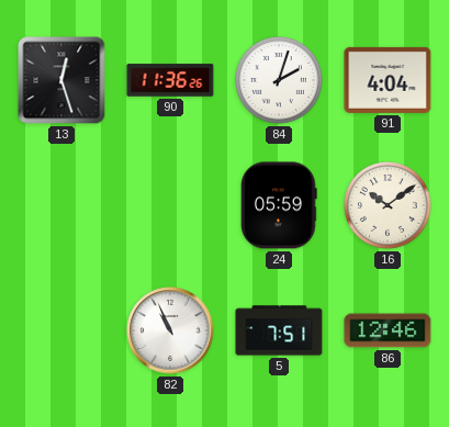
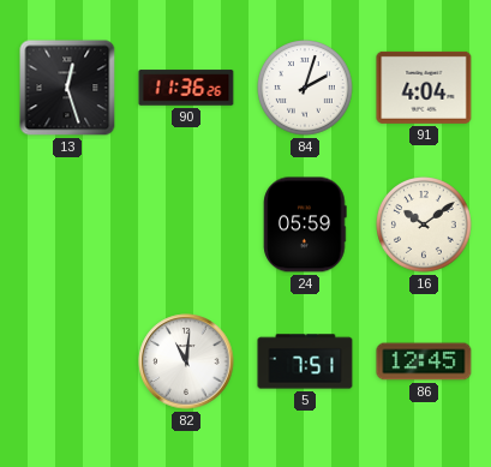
82: 10:56 -> 11:01
86: 12:46 -> 12:45
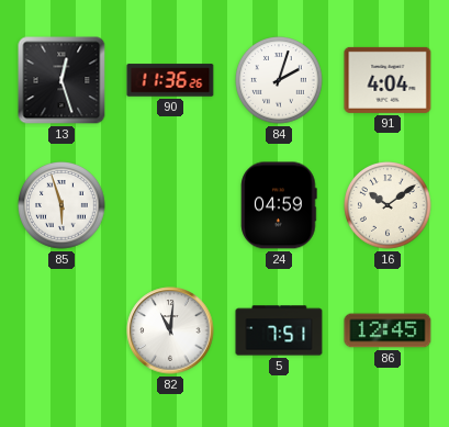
85: none -> 5:57
24: 05:59 -> 04:59
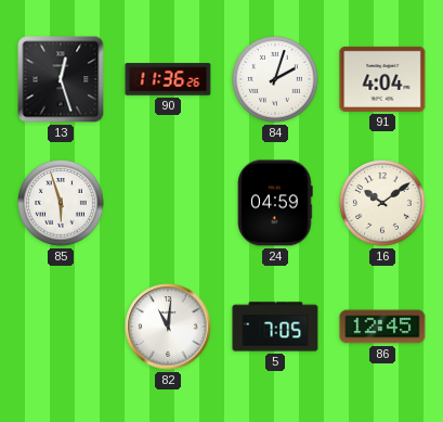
5: 7:51 -> 7:05
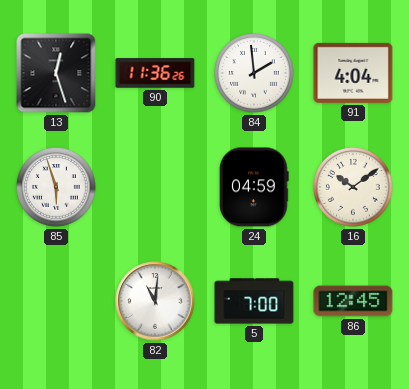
84: 2:03 -> 1:59
5: 7:05 -> 7:00
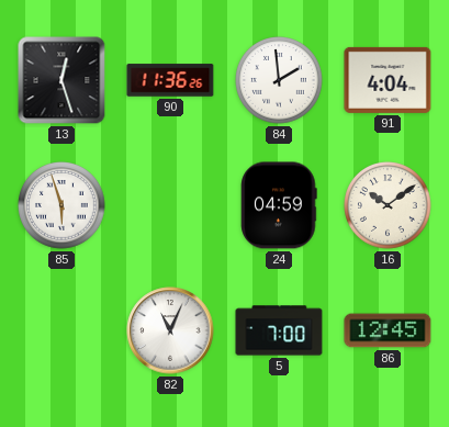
82: 11:01 -> 11:04
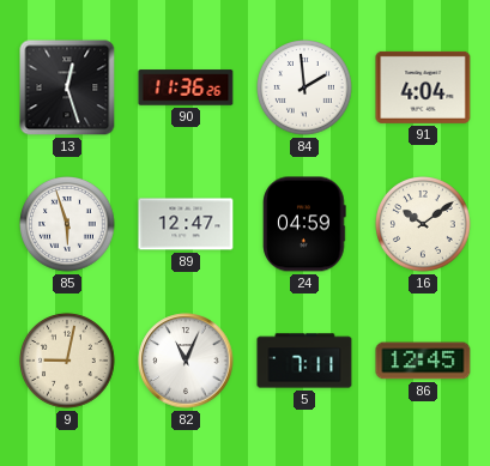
89: none -> 12:47
9: none -> 9:02
5: 7:00 -> 7:11
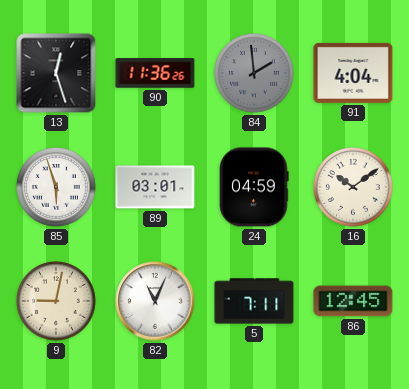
84 dial: white -> grey
89: 12:47 -> 03:01
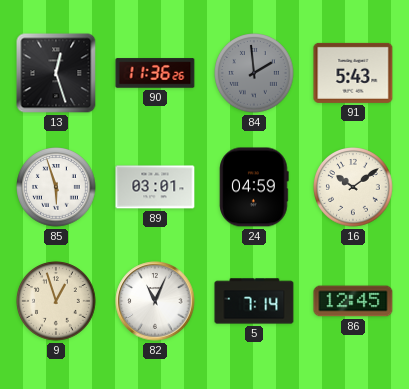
91: 4:04 -> 5:43
9: 9:02 -> 12:57
5: 7:11 -> 7:14
